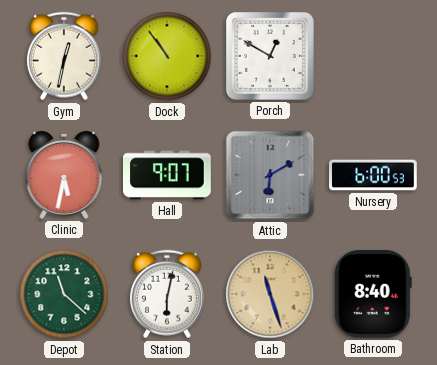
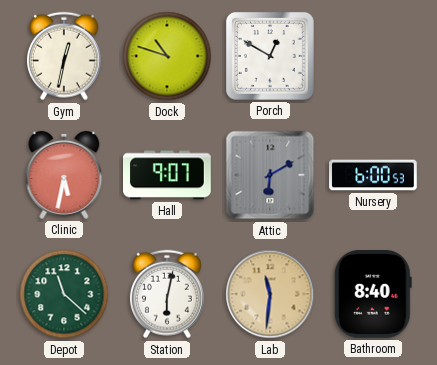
Dock: 10:54 -> 10:48
Lab: 11:27 -> 11:31
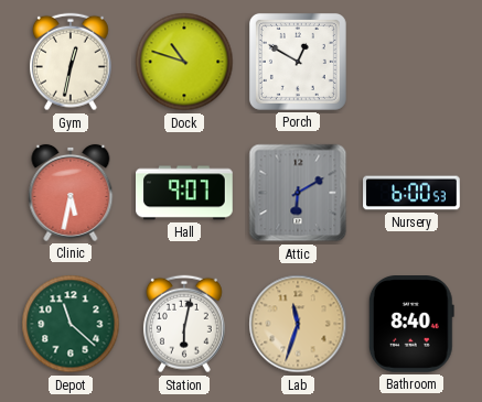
Lab: 11:31 -> 11:33
